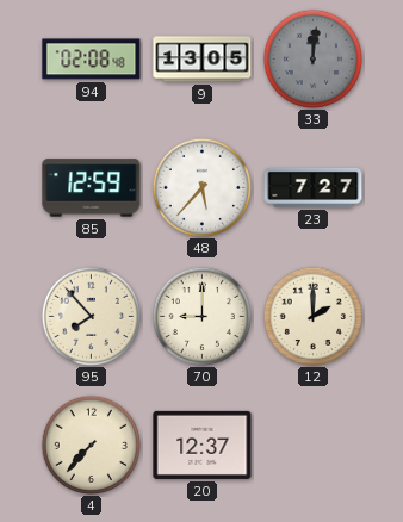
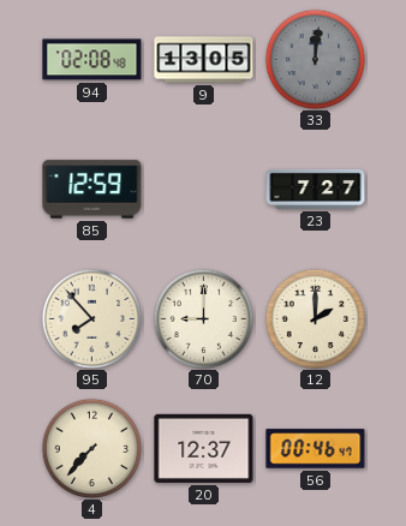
48: 5:37 -> none
56: none -> 00:46
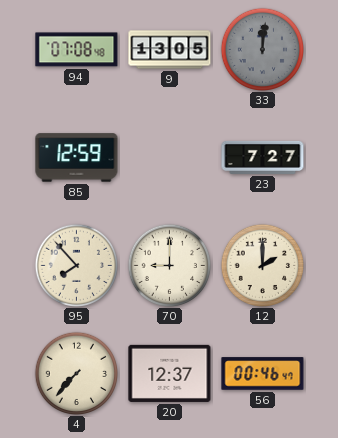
94: 02:08 -> 07:08
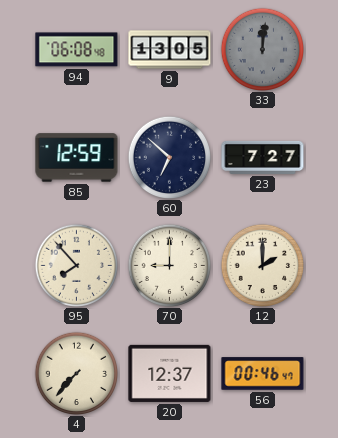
94: 07:08 -> 06:08
60: none -> 6:52
